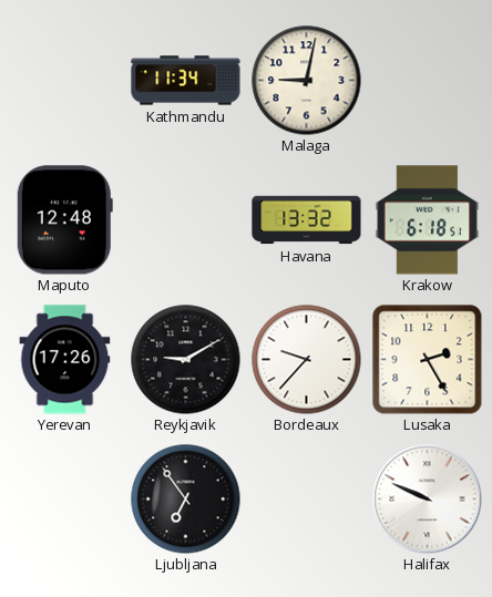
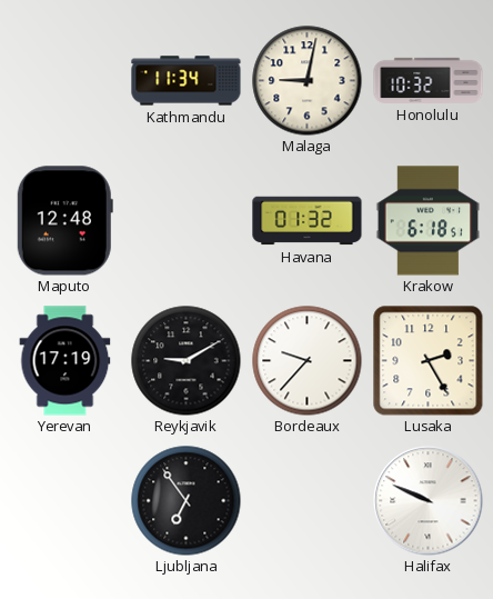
Honolulu: none -> 10:32
Havana: 13:32 -> 01:32
Yerevan: 17:26 -> 17:19
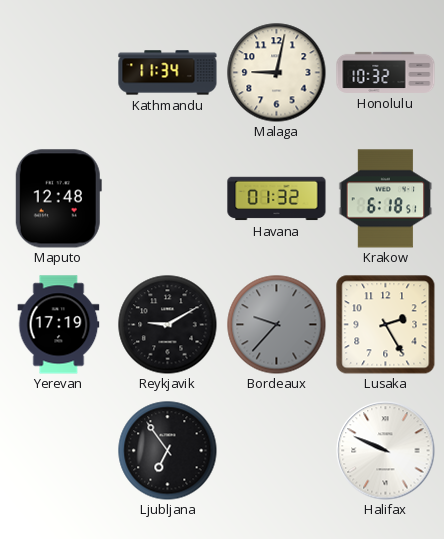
Bordeaux dial: white -> grey
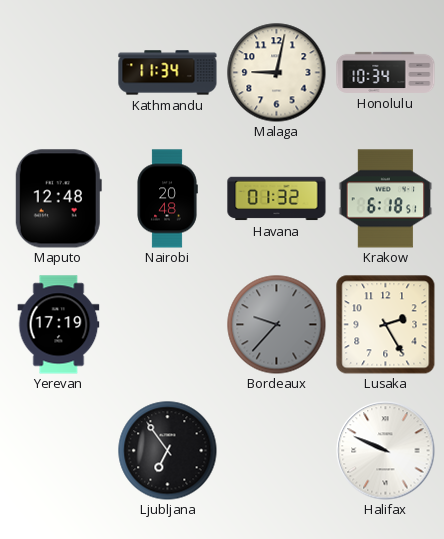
Honolulu: 10:32 -> 10:34
Nairobi: none -> 20:48
Reykjavik: 9:10 -> none
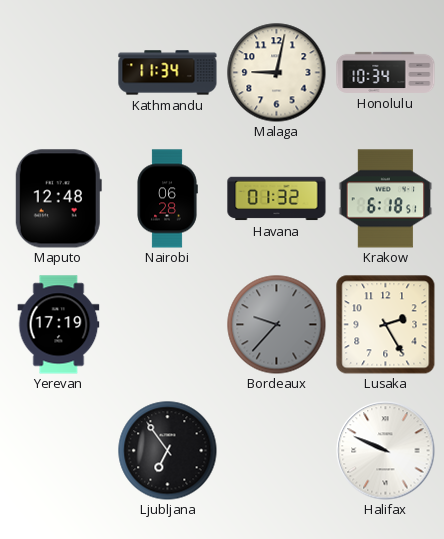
Nairobi: 20:48 -> 06:28
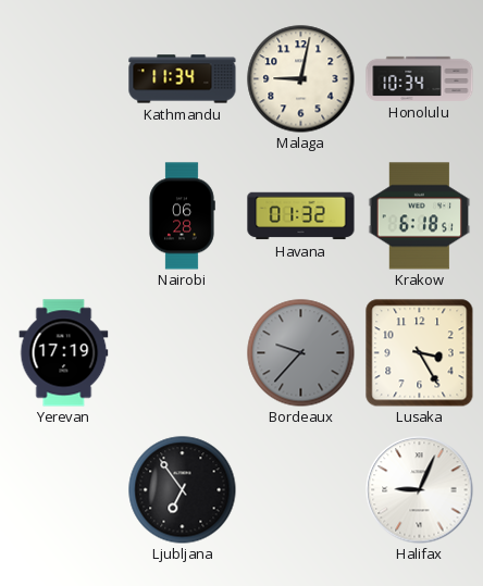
Maputo: 12:48 -> none
Lusaka: 2:25 -> 3:25
Halifax: 9:49 -> 9:04
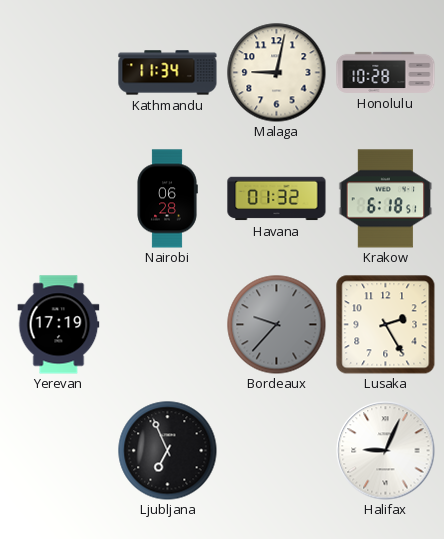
Honolulu: 10:34 -> 10:28
Lusaka: 3:25 -> 2:25
Ljubljana: 6:54 -> 6:56
